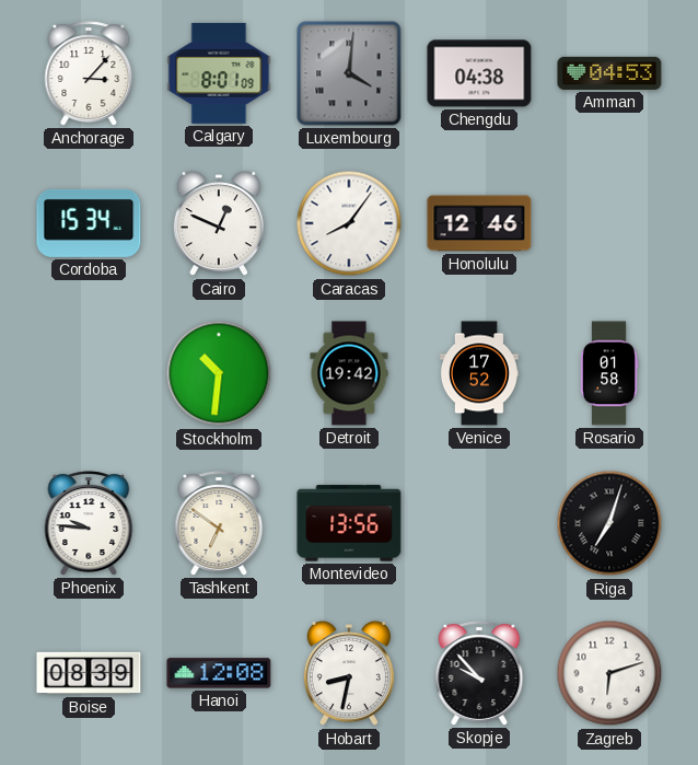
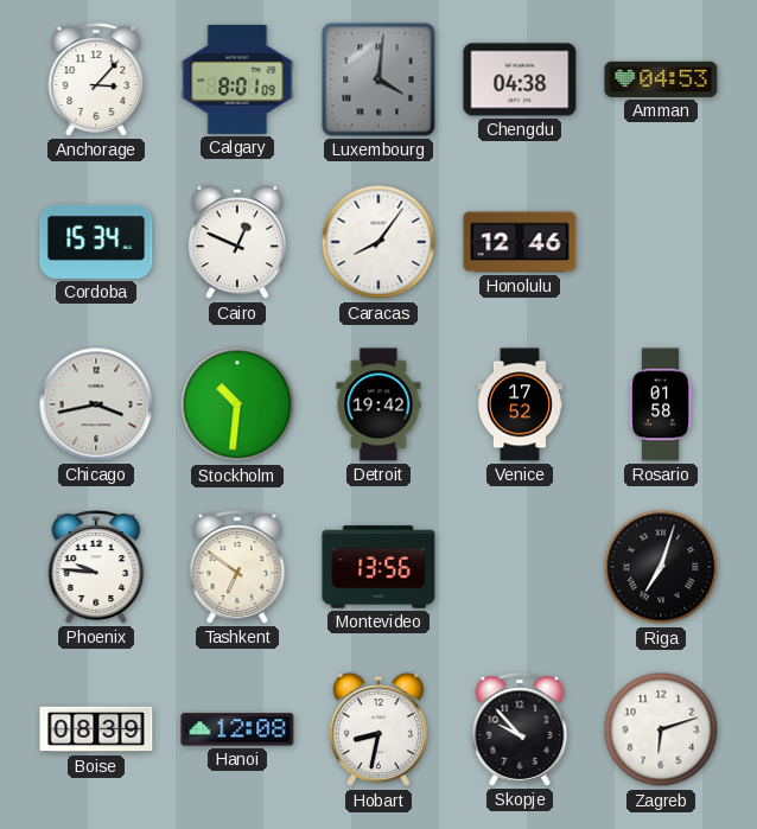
Chicago: none -> 3:43
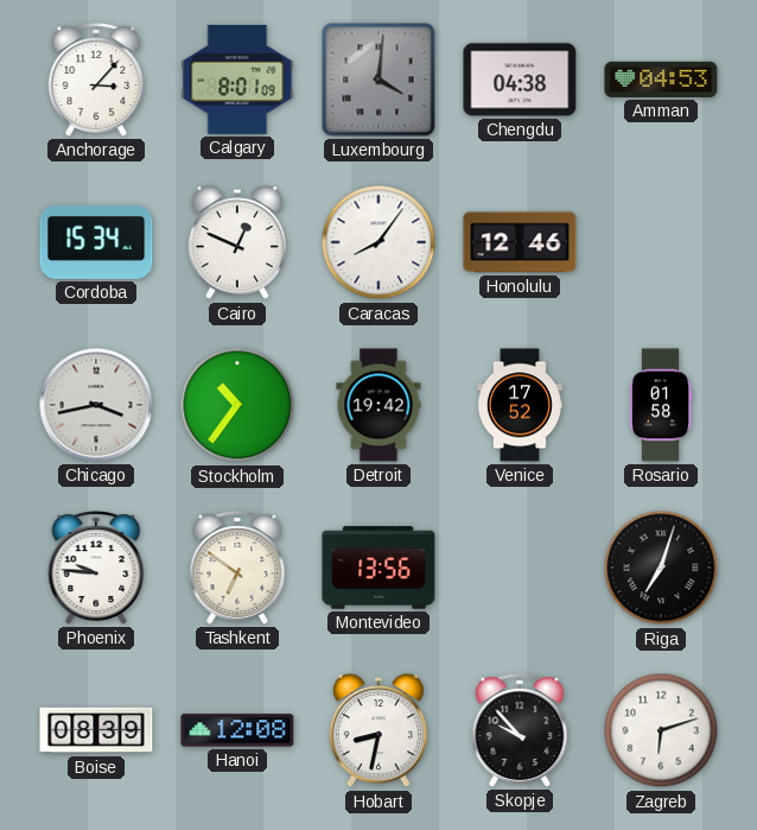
Stockholm: 10:31 -> 10:36
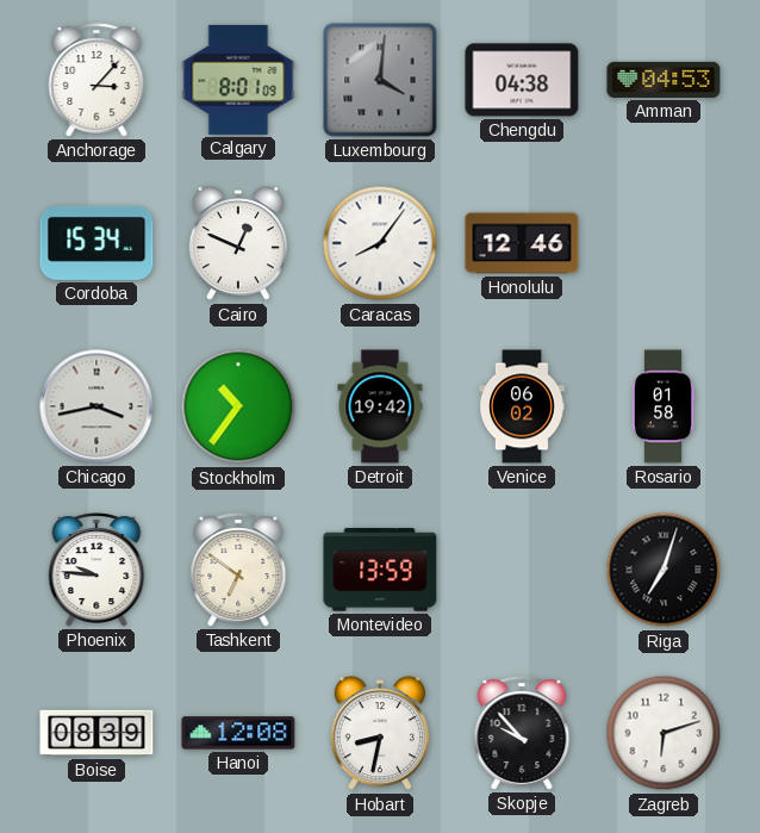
Venice: 17:52 -> 06:02
Montevideo: 13:56 -> 13:59
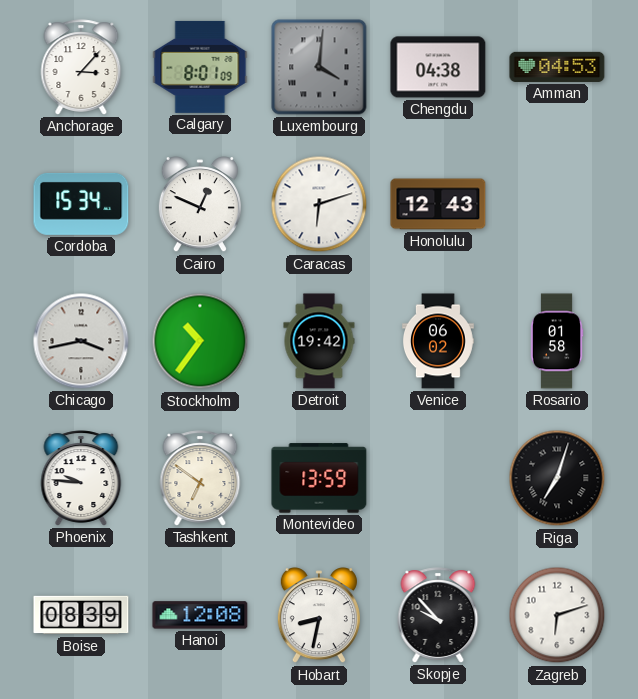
Caracas: 8:06 -> 6:12
Honolulu: 12:46 -> 12:43
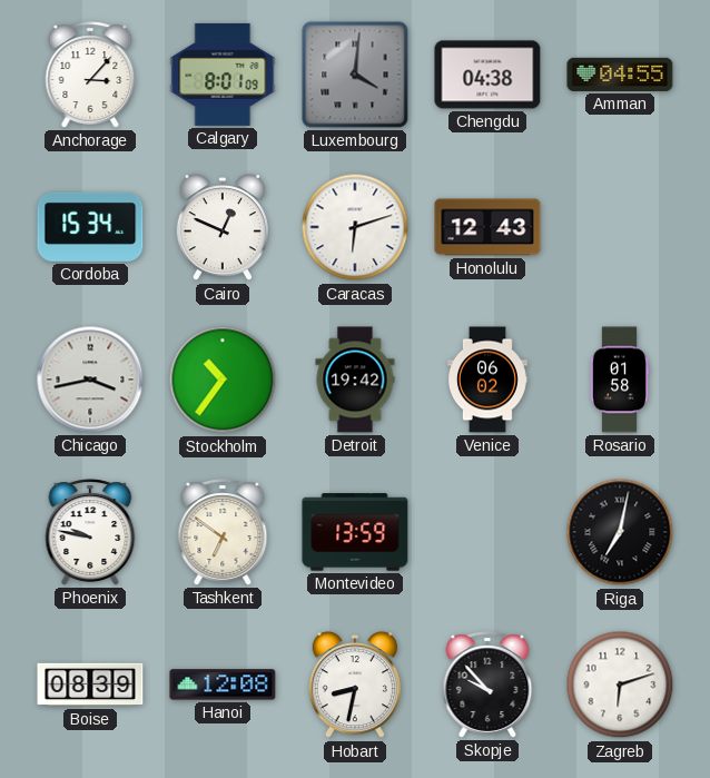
Amman: 04:53 -> 04:55
Phoenix: 9:46 -> 9:47
Riga: 7:03 -> 7:02
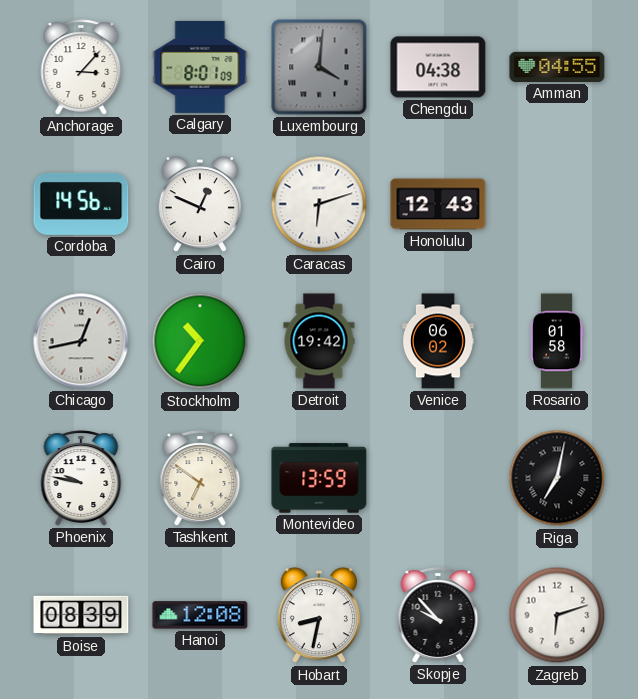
Cordoba: 15:34 -> 14:56
Chicago: 3:43 -> 12:43
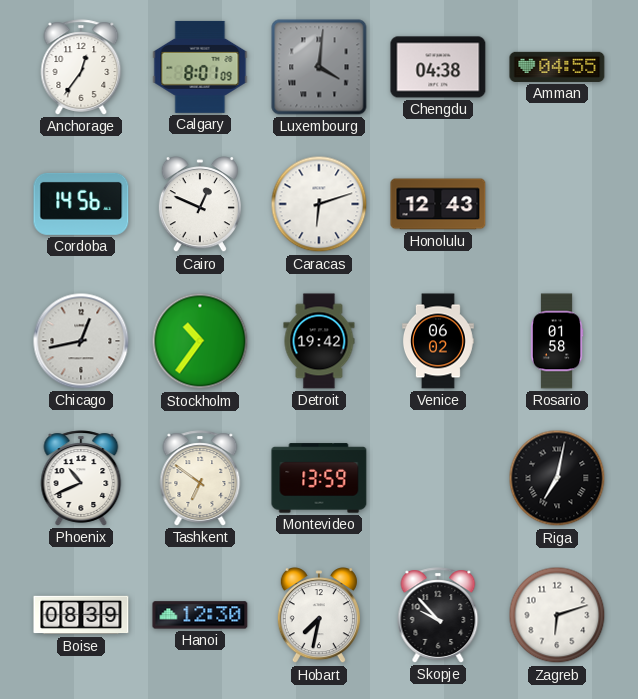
Anchorage: 3:07 -> 12:36
Phoenix: 9:47 -> 10:41
Hanoi: 12:08 -> 12:30
Hobart: 8:32 -> 7:32
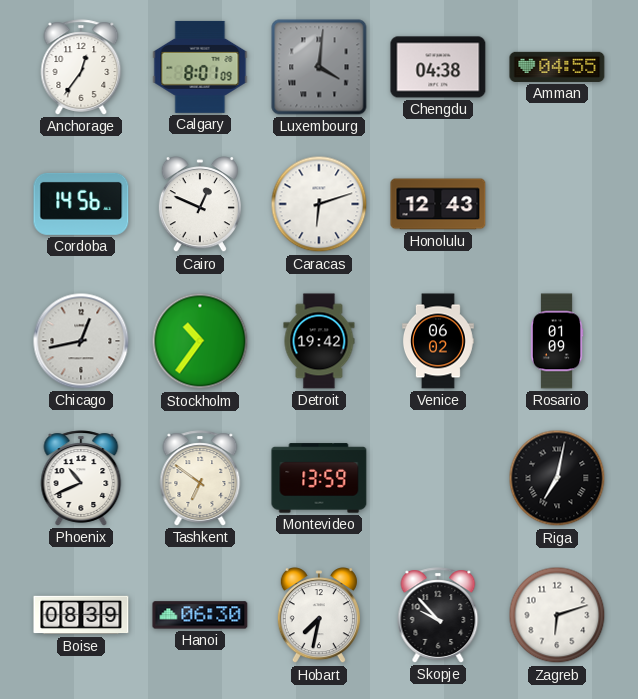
Rosario: 01:58 -> 01:09
Hanoi: 12:30 -> 06:30
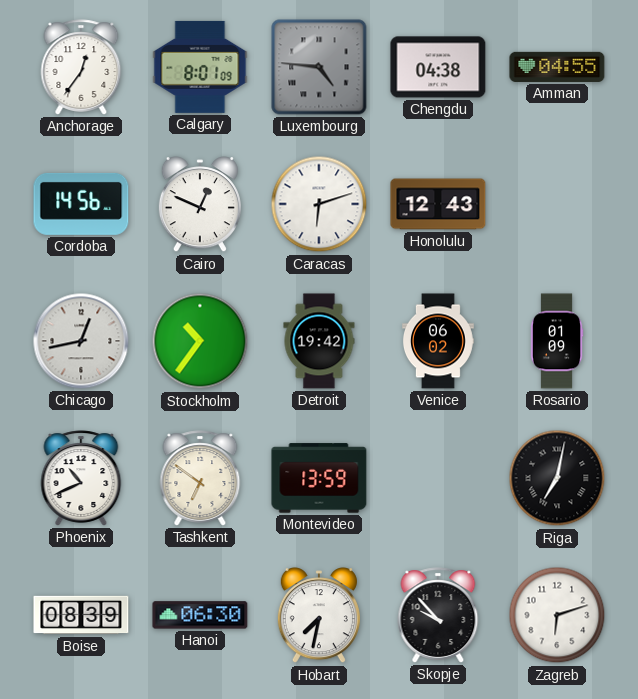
Luxembourg: 4:01 -> 4:46
